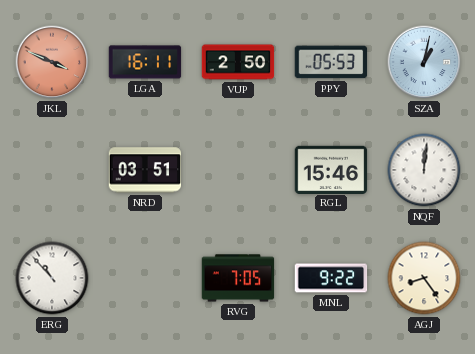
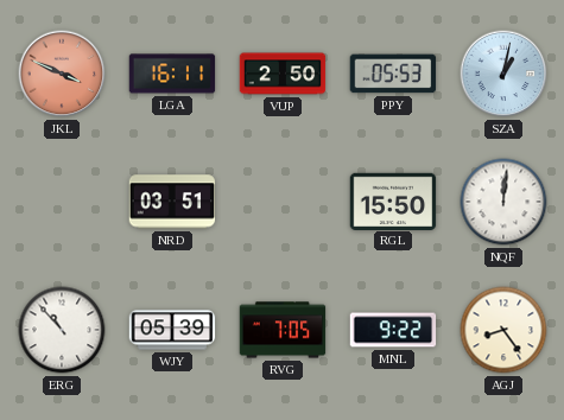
RGL: 15:46 -> 15:50
WJY: none -> 05:39
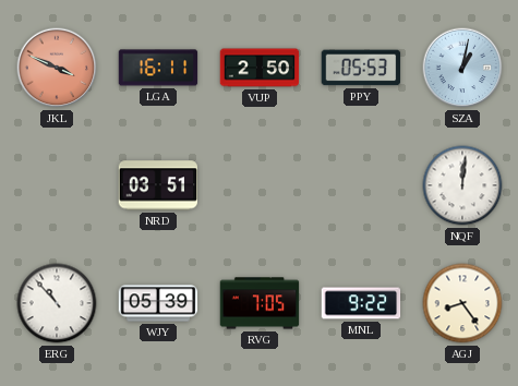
RGL: 15:50 -> none
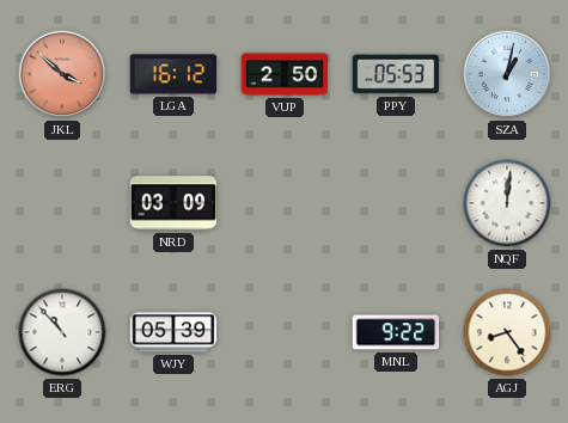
JKL: 3:49 -> 3:52
LGA: 16:11 -> 16:12
NRD: 03:51 -> 03:09
RVG: 7:05 -> none
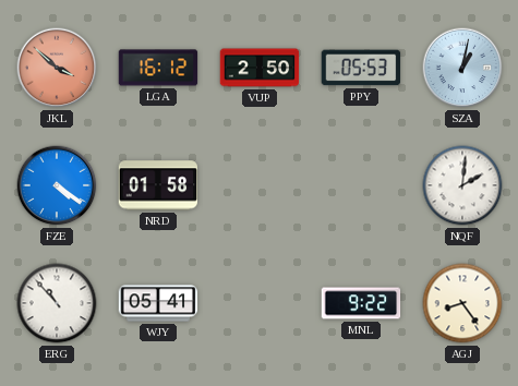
FZE: none -> 4:21
NRD: 03:09 -> 01:58
NQF: 12:01 -> 2:01
WJY: 05:39 -> 05:41
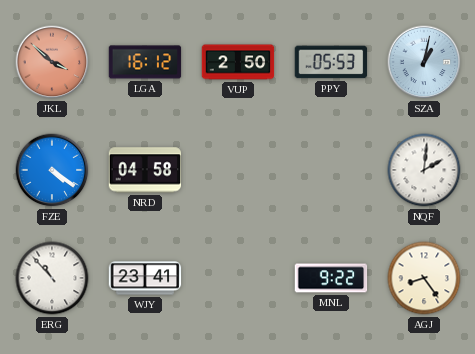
NRD: 01:58 -> 04:58
WJY: 05:41 -> 23:41
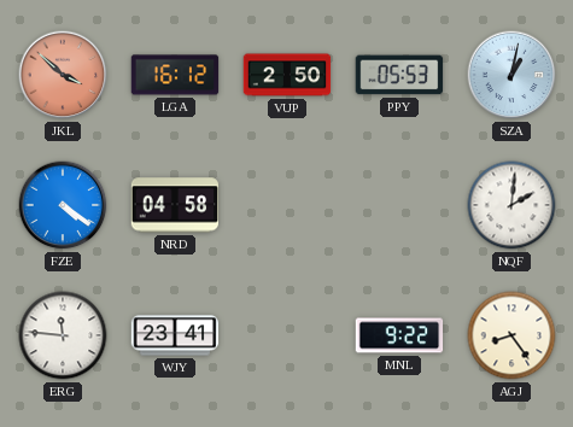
ERG: 10:53 -> 11:46
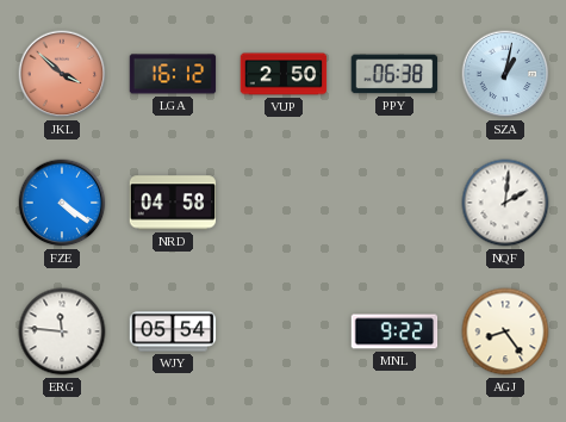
PPY: 05:53 -> 06:38
WJY: 23:41 -> 05:54
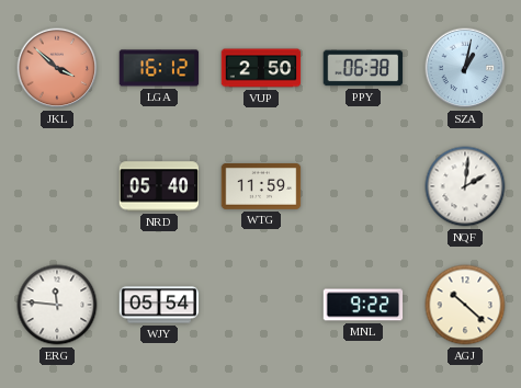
FZE: 4:21 -> none
NRD: 04:58 -> 05:40
WTG: none -> 11:59
AGJ: 8:24 -> 10:22
